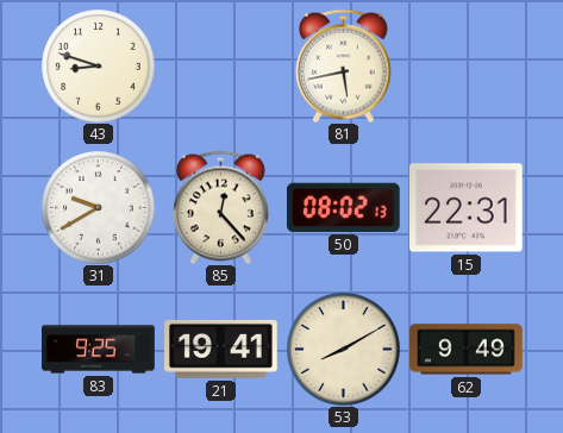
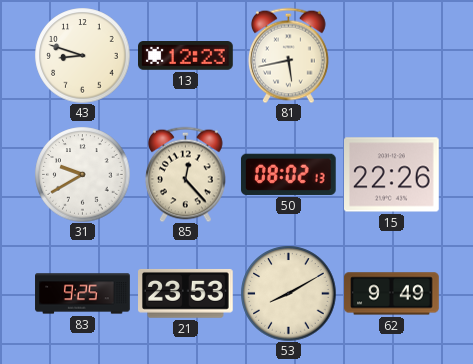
13: none -> 12:23
15: 22:31 -> 22:26
21: 19:41 -> 23:53
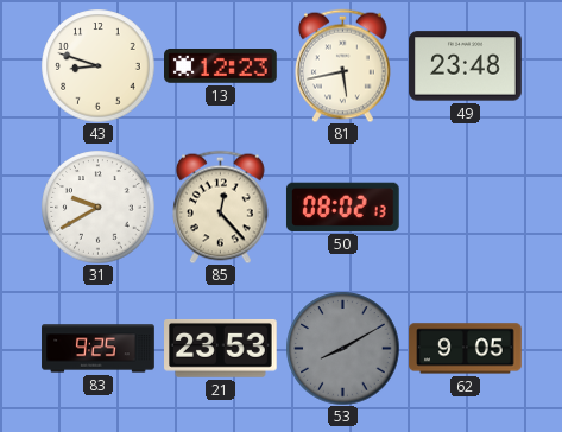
49: none -> 23:48
15: 22:26 -> none
53 dial: cream -> grey
62: 9:49 -> 9:05
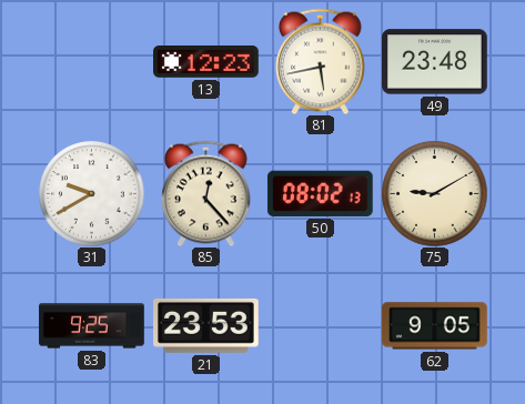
43: 8:48 -> none
75: none -> 9:10
53: 8:10 -> none
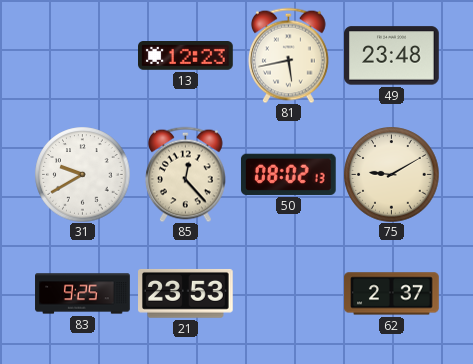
62: 9:05 -> 2:37
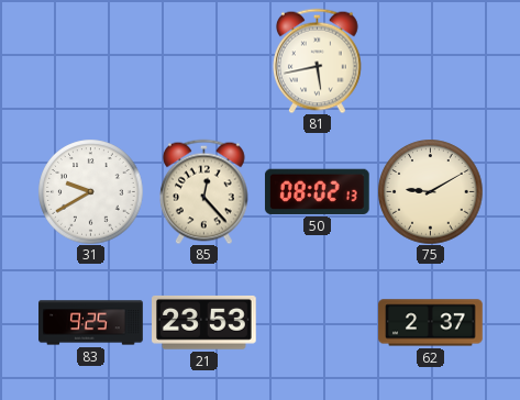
13: 12:23 -> none
49: 23:48 -> none
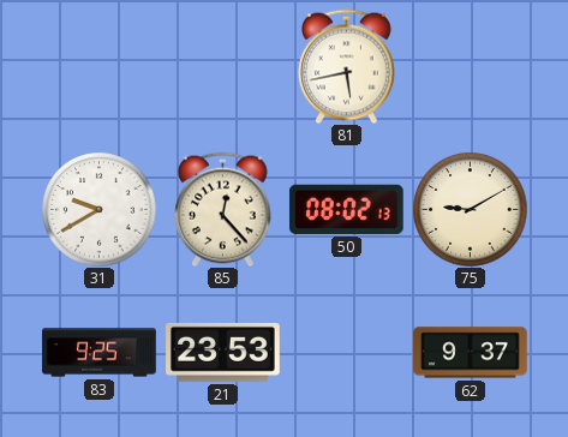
62: 2:37 -> 9:37
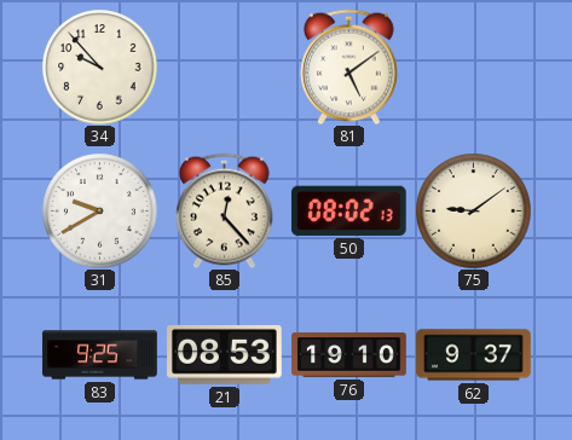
34: none -> 9:53
81: 5:43 -> 5:09
75: 9:10 -> 9:09
21: 23:53 -> 08:53
76: none -> 19:10
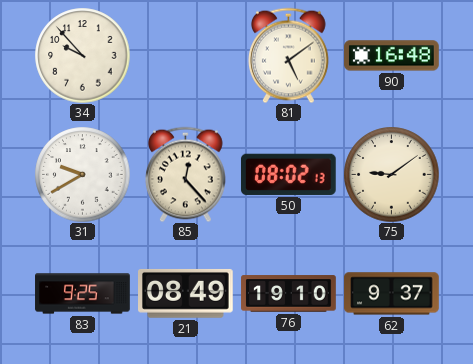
90: none -> 16:48
21: 08:53 -> 08:49
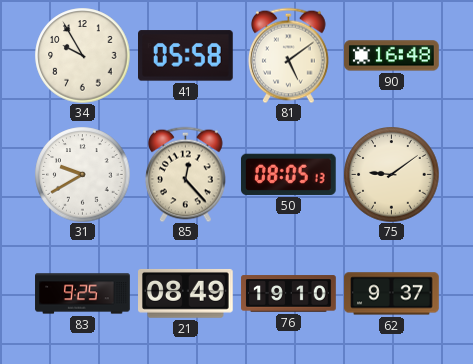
34: 9:53 -> 9:55
41: none -> 05:58
50: 08:02 -> 08:05
